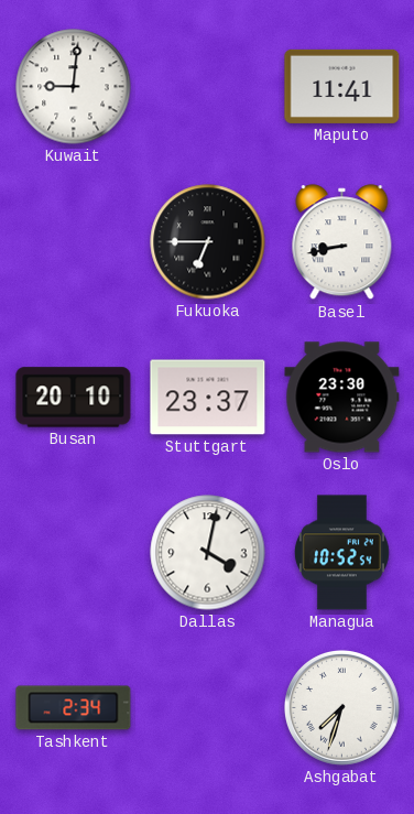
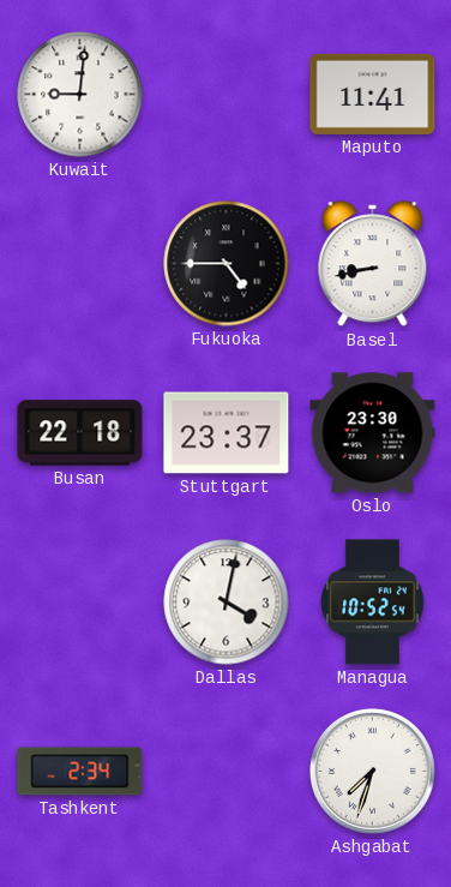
Fukuoka: 6:45 -> 4:45
Busan: 20:10 -> 22:18
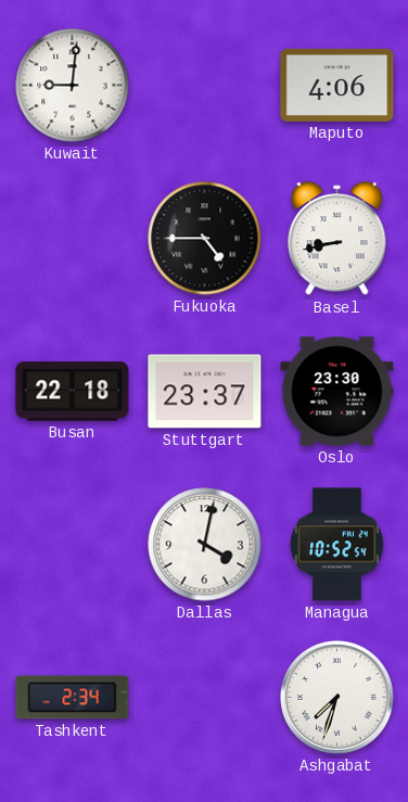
Maputo: 11:41 -> 4:06
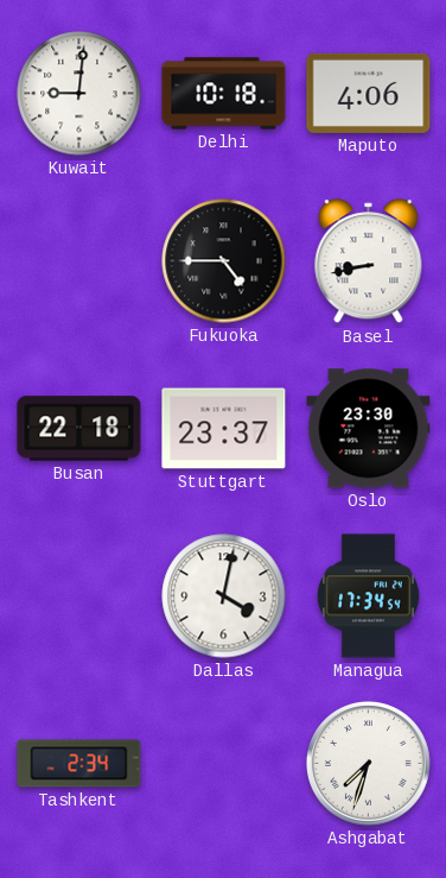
Delhi: none -> 10:18
Managua: 10:52 -> 17:34
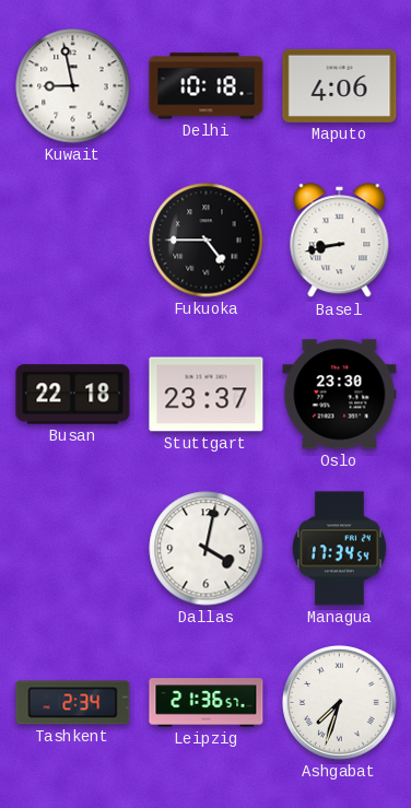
Kuwait: 9:01 -> 8:58
Leipzig: none -> 21:36
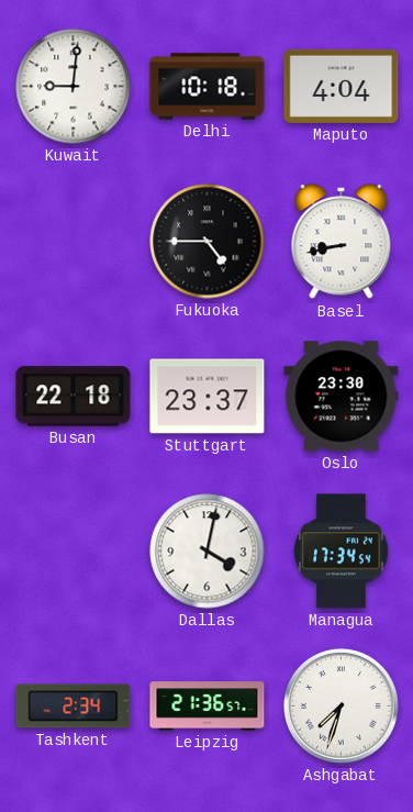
Kuwait: 8:58 -> 9:01
Maputo: 4:06 -> 4:04
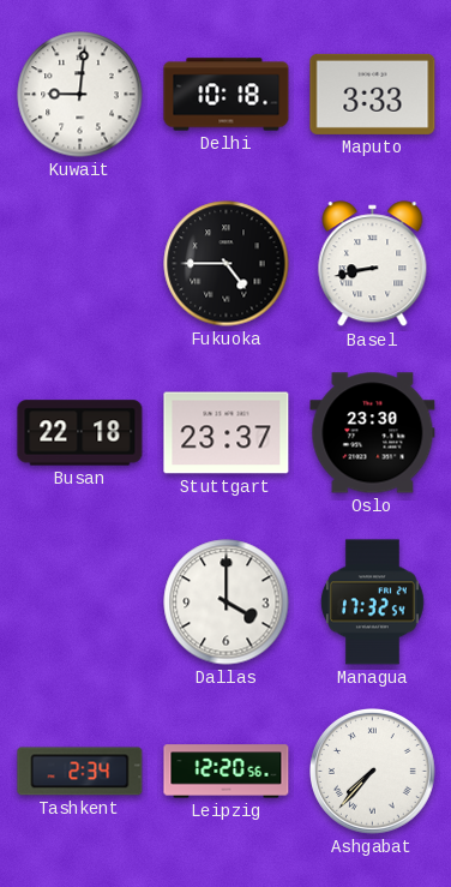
Maputo: 4:04 -> 3:33
Dallas: 4:02 -> 4:00
Managua: 17:34 -> 17:32
Leipzig: 21:36 -> 12:20
Ashgabat: 7:33 -> 7:37
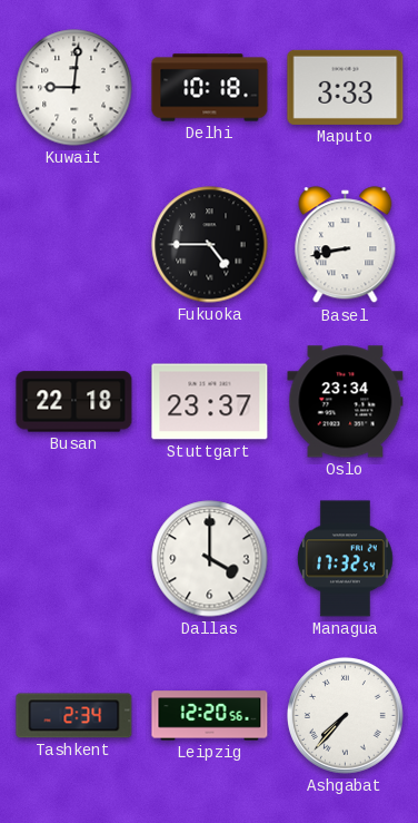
Oslo: 23:30 -> 23:34
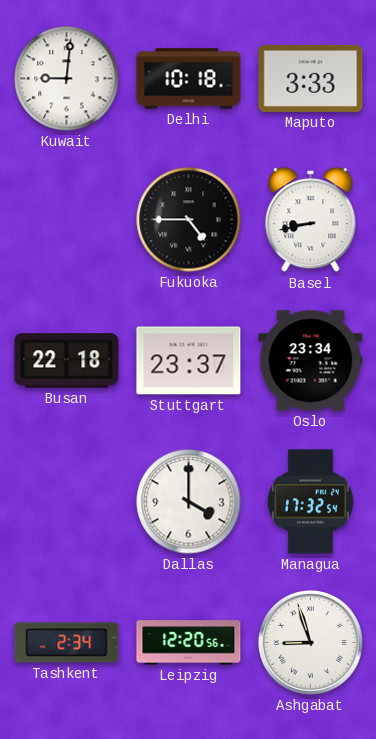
Ashgabat: 7:37 -> 8:57
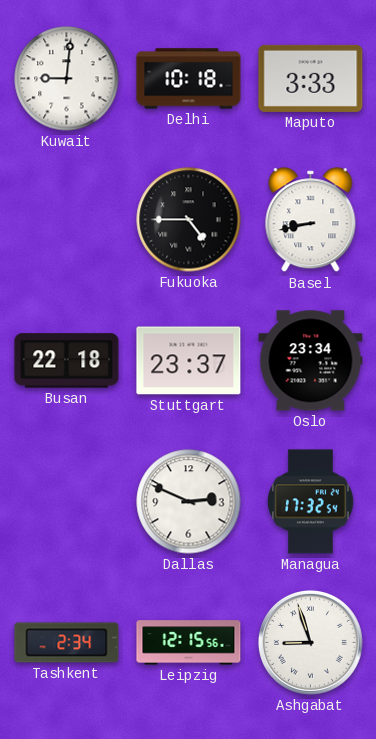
Dallas: 4:00 -> 2:49
Leipzig: 12:20 -> 12:15
